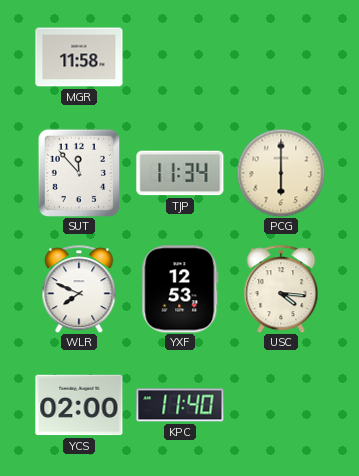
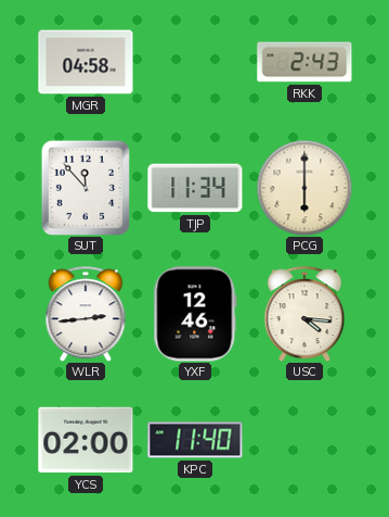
MGR: 11:58 -> 04:58
RKK: none -> 2:43
WLR: 7:49 -> 2:44
YXF: 12:53 -> 12:46
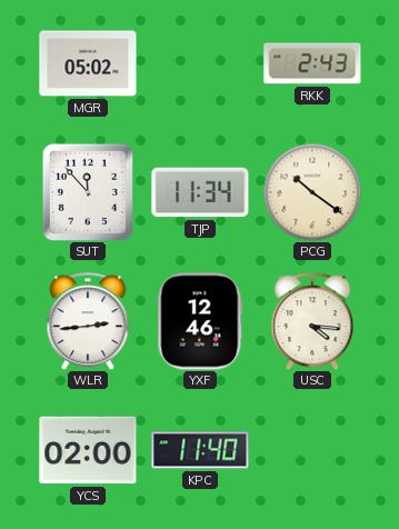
MGR: 04:58 -> 05:02
PCG: 6:00 -> 10:21
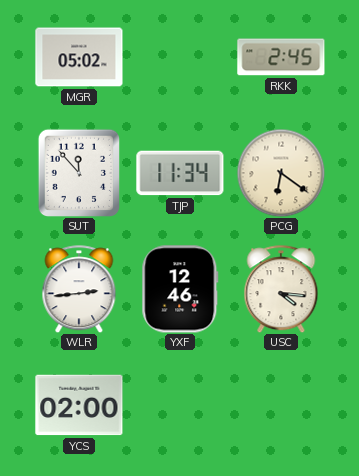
RKK: 2:43 -> 2:45
PCG: 10:21 -> 6:21
KPC: 11:40 -> none
